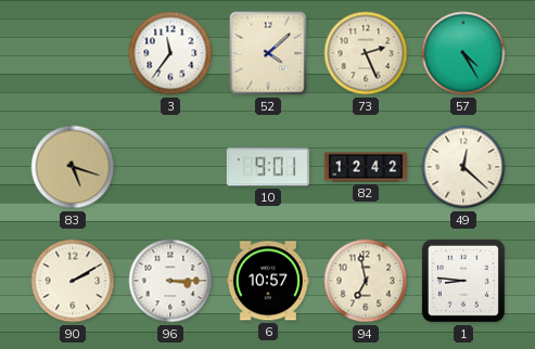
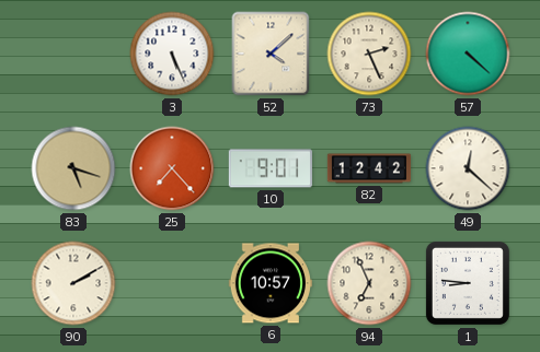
3: 11:36 -> 5:26
57: 4:25 -> 4:22
25: none -> 7:23
96: 3:15 -> none
94: 6:58 -> 6:56
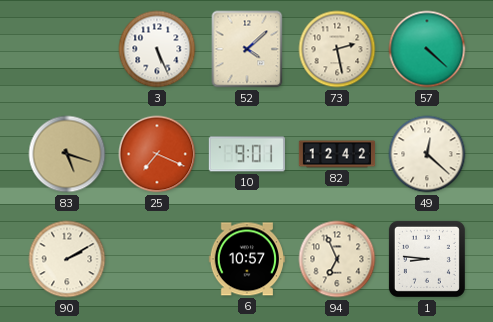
73: 2:26 -> 2:28
25: 7:23 -> 7:19
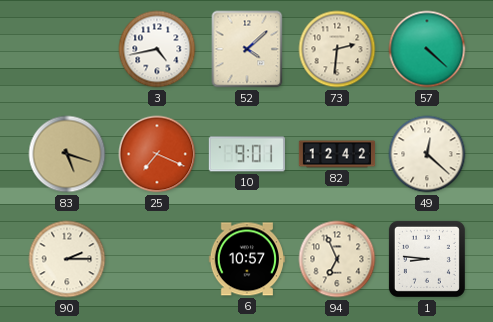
3: 5:26 -> 4:43
73: 2:28 -> 2:31
90: 2:10 -> 2:15
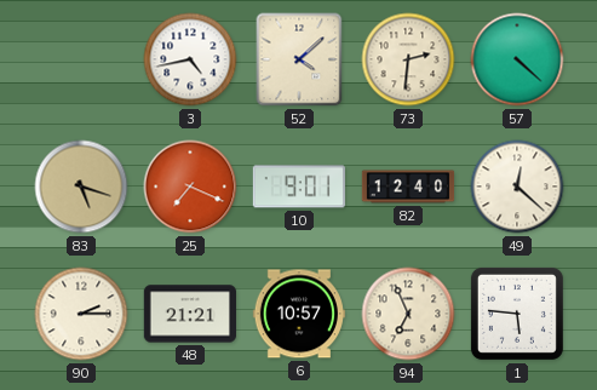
82: 12:42 -> 12:40
48: none -> 21:21
1: 8:46 -> 5:46
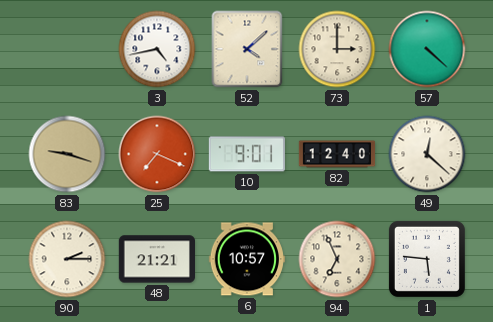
73: 2:31 -> 3:00
83: 5:18 -> 9:18
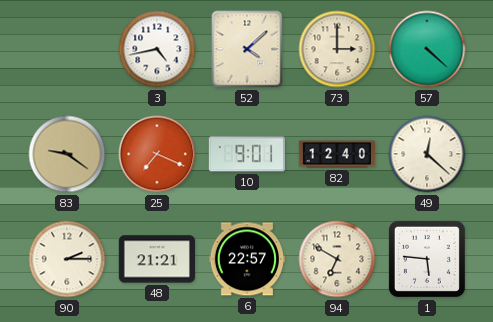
83: 9:18 -> 9:21
6: 10:57 -> 22:57
94: 6:56 -> 6:50
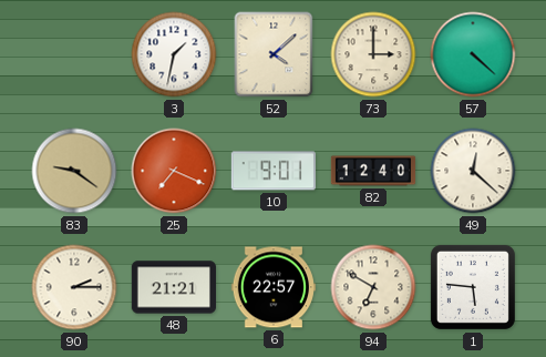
3: 4:43 -> 1:32
